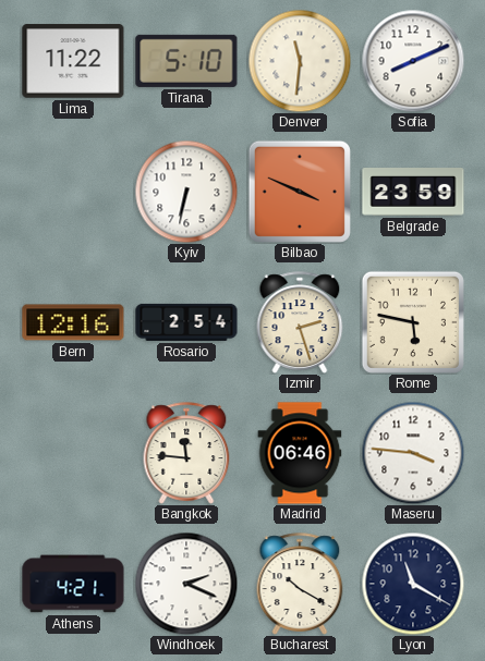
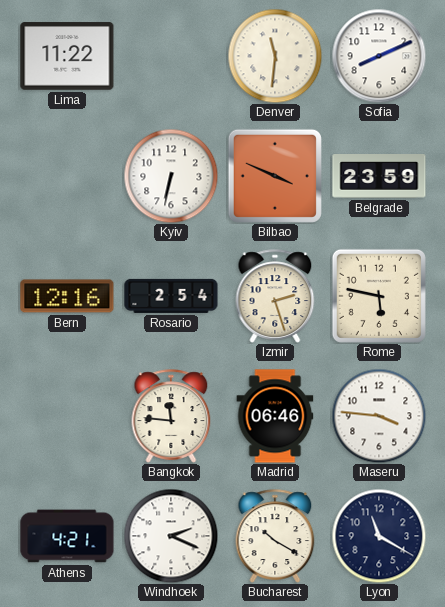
Tirana: 5:10 -> none
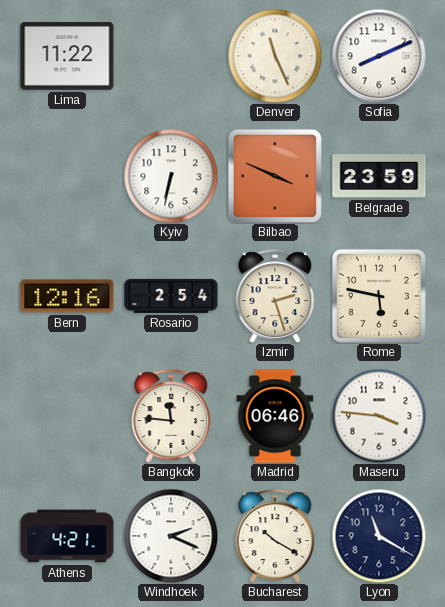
Denver: 11:31 -> 11:26
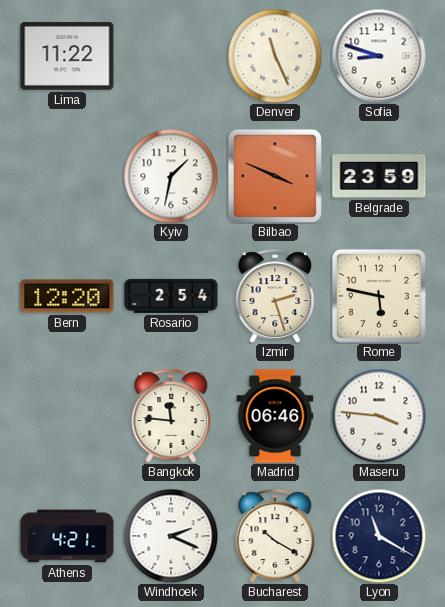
Sofia: 8:11 -> 8:48
Kyiv: 6:32 -> 1:32
Bern: 12:16 -> 12:20
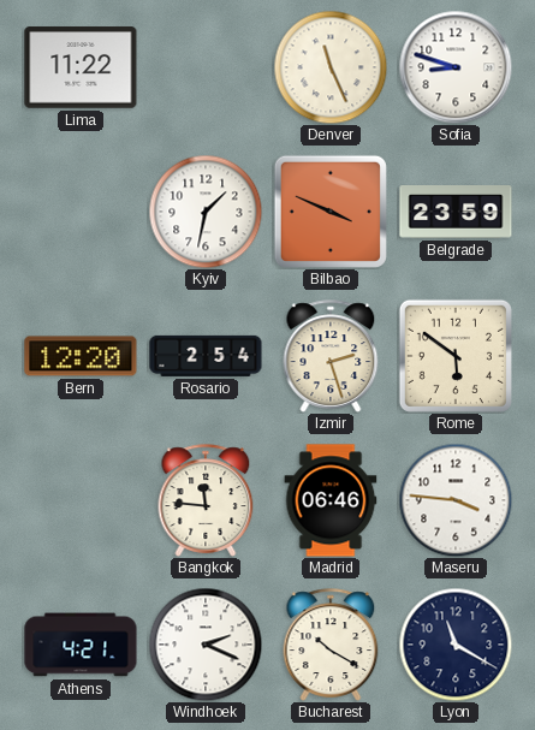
Rome: 5:47 -> 5:51
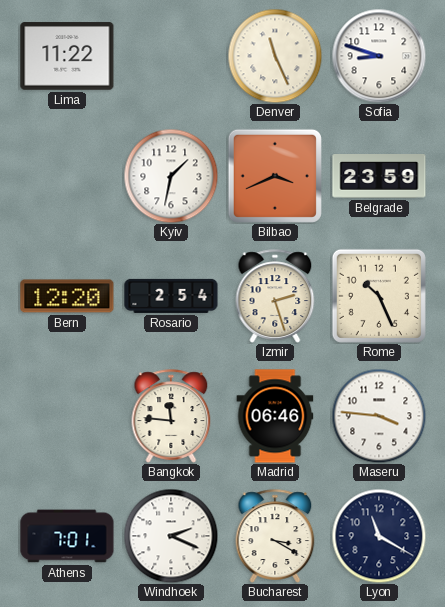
Bilbao: 3:49 -> 3:41
Rome: 5:51 -> 10:26
Athens: 4:21 -> 7:01
Bucharest: 10:20 -> 3:20
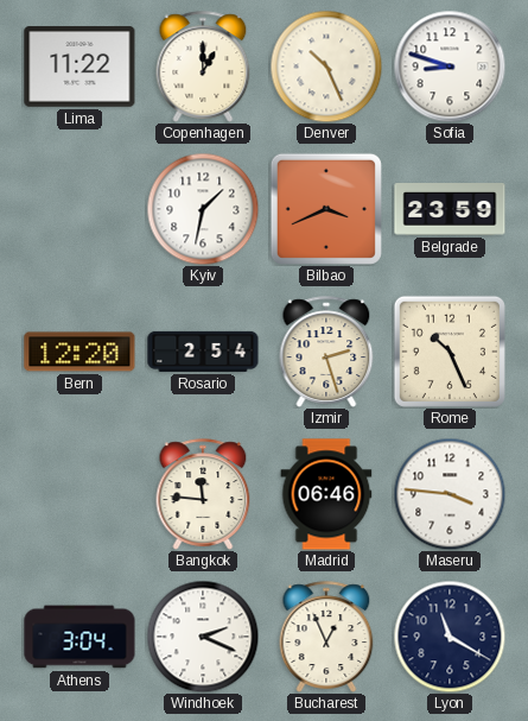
Copenhagen: none -> 1:00
Denver: 11:26 -> 10:26
Athens: 7:01 -> 3:04
Bucharest: 3:20 -> 12:56
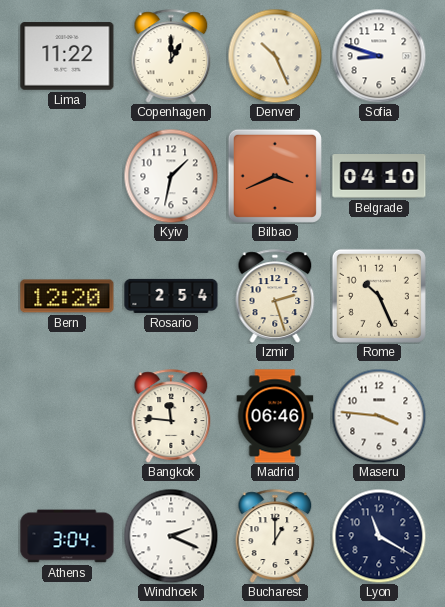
Belgrade: 23:59 -> 04:10
Bucharest: 12:56 -> 1:00
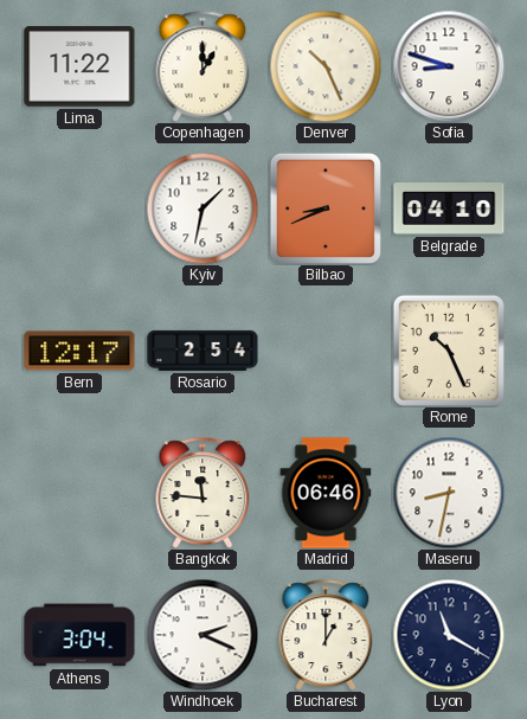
Bilbao: 3:41 -> 8:41
Bern: 12:20 -> 12:17
Izmir: 2:27 -> none
Maseru: 3:46 -> 8:32
